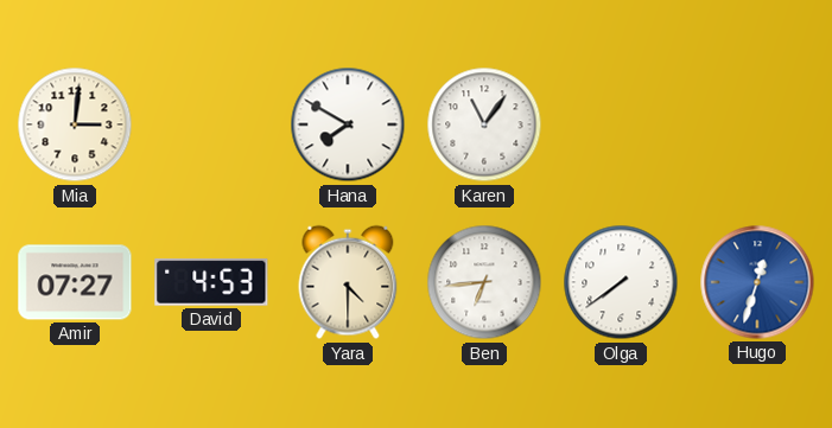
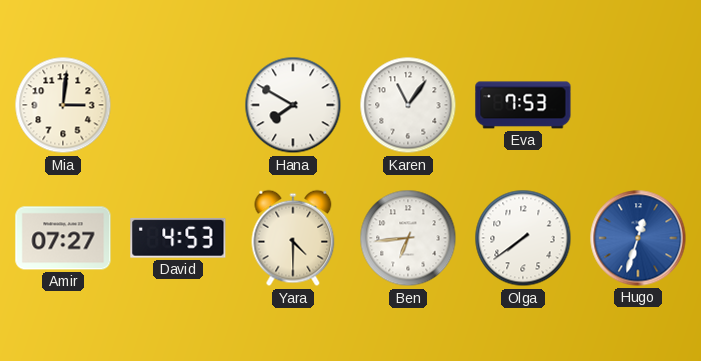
Eva: none -> 7:53
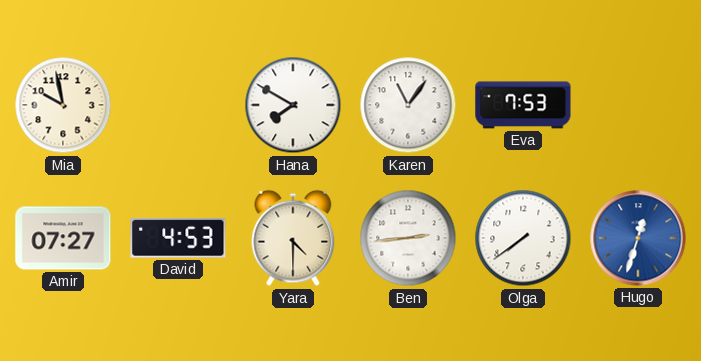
Mia: 3:01 -> 9:58
Ben: 6:44 -> 2:44
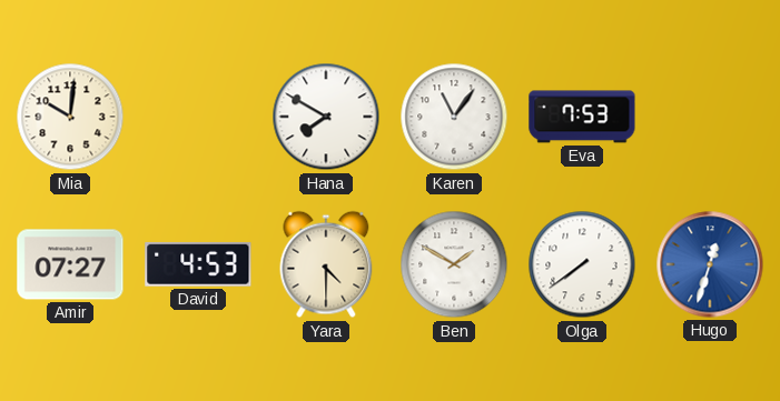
Mia: 9:58 -> 10:01
Ben: 2:44 -> 1:50
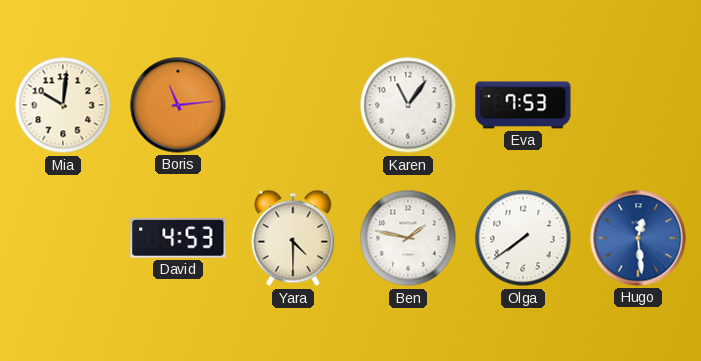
Boris: none -> 11:14
Hana: 7:50 -> none
Amir: 07:27 -> none
Ben: 1:50 -> 1:47
Hugo: 12:33 -> 12:29
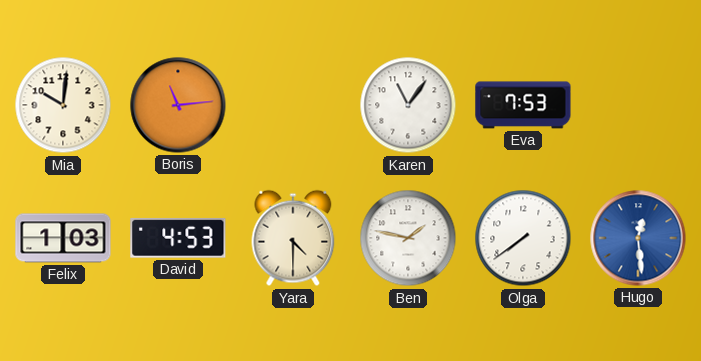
Felix: none -> 1:03
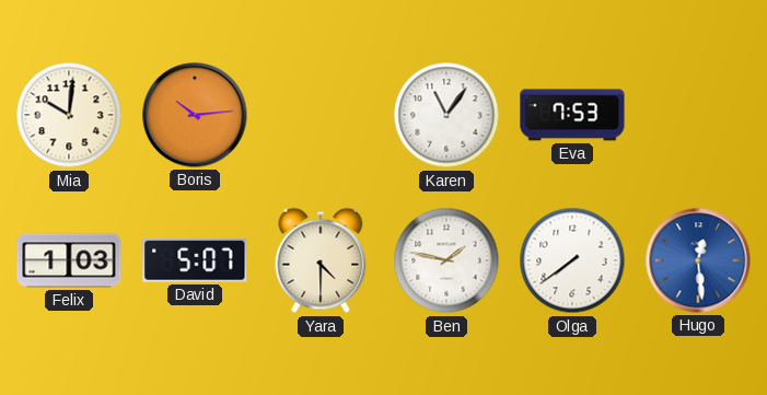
Boris: 11:14 -> 10:14
David: 4:53 -> 5:07
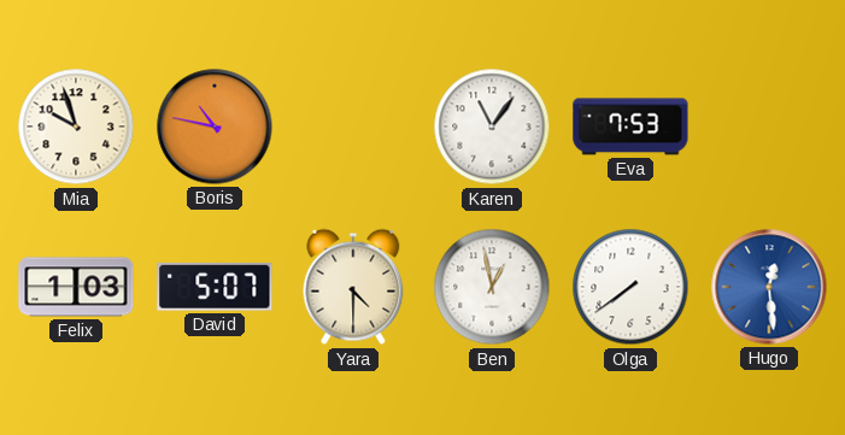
Mia: 10:01 -> 9:57
Boris: 10:14 -> 10:47
Ben: 1:47 -> 12:58
